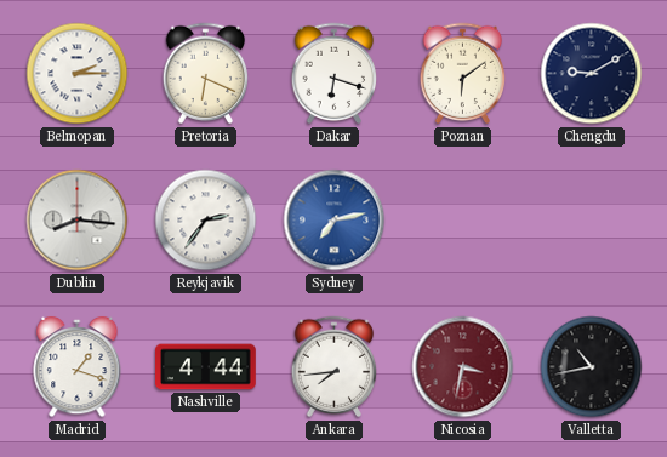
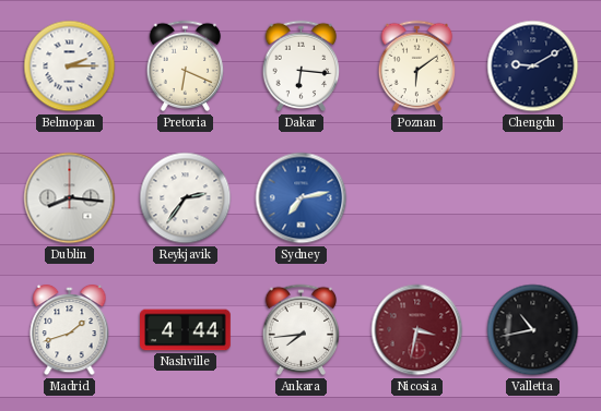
Dakar: 6:18 -> 6:16
Madrid: 1:18 -> 1:42
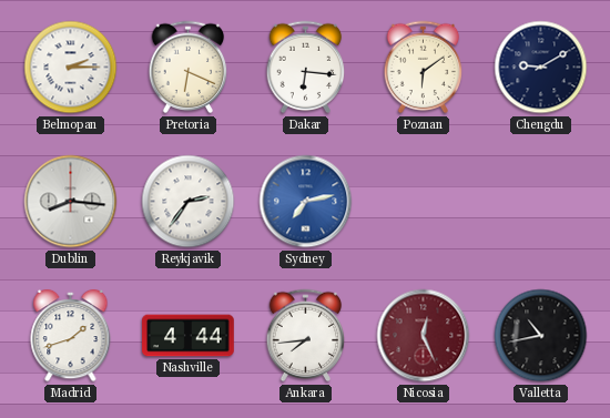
Nicosia: 3:32 -> 12:26
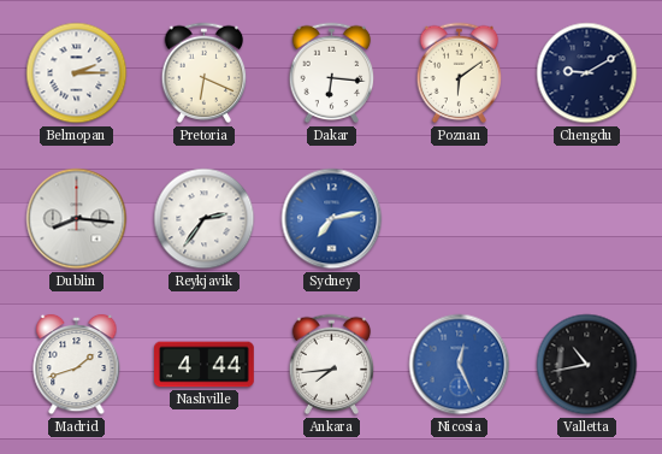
Nicosia dial: burgundy -> blue
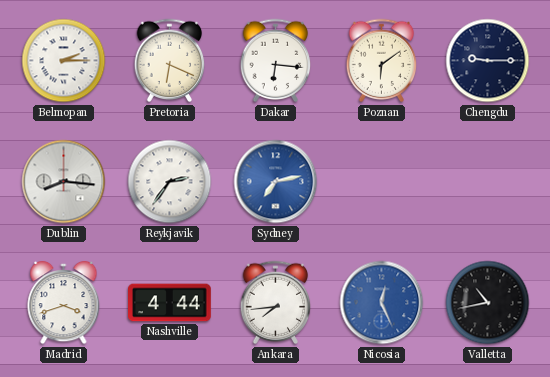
Chengdu: 9:10 -> 9:15
Madrid: 1:42 -> 3:42
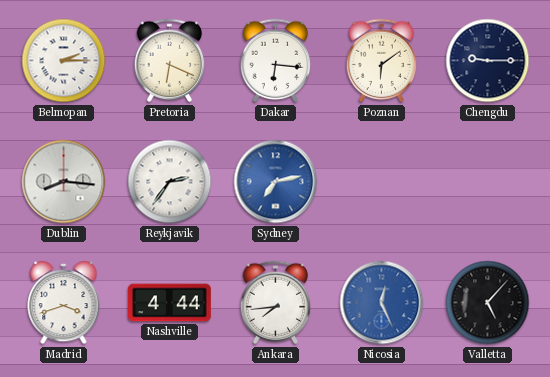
Valletta: 10:43 -> 5:07
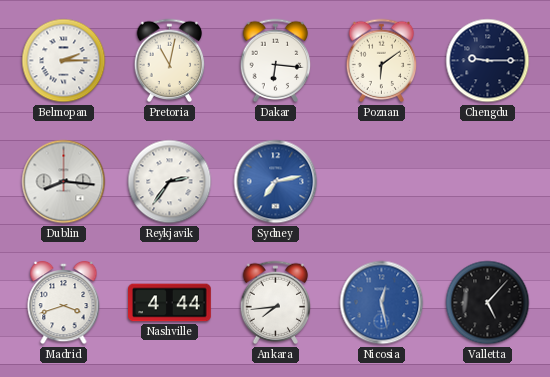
Pretoria: 6:19 -> 11:02
Nicosia: 12:26 -> 12:28
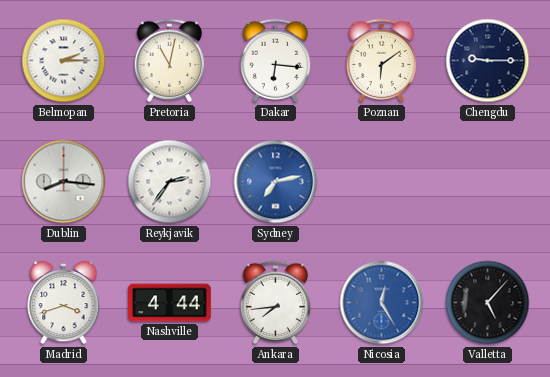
Nicosia: 12:28 -> 12:25
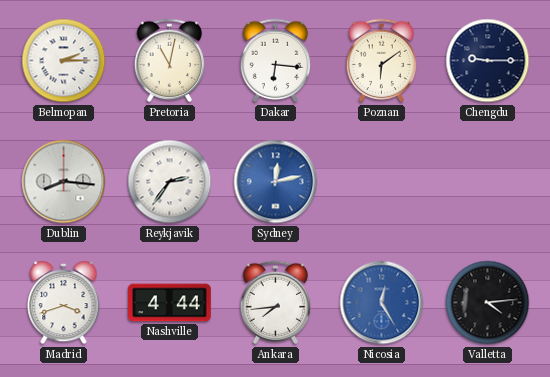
Sydney: 7:13 -> 12:13
Valletta: 5:07 -> 4:14
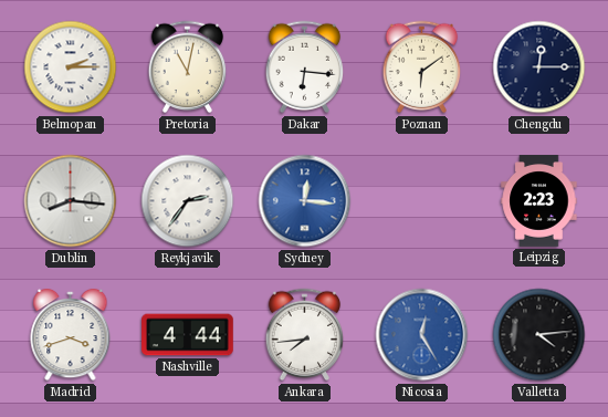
Chengdu: 9:15 -> 12:15
Sydney: 12:13 -> 12:16
Leipzig: none -> 2:23
